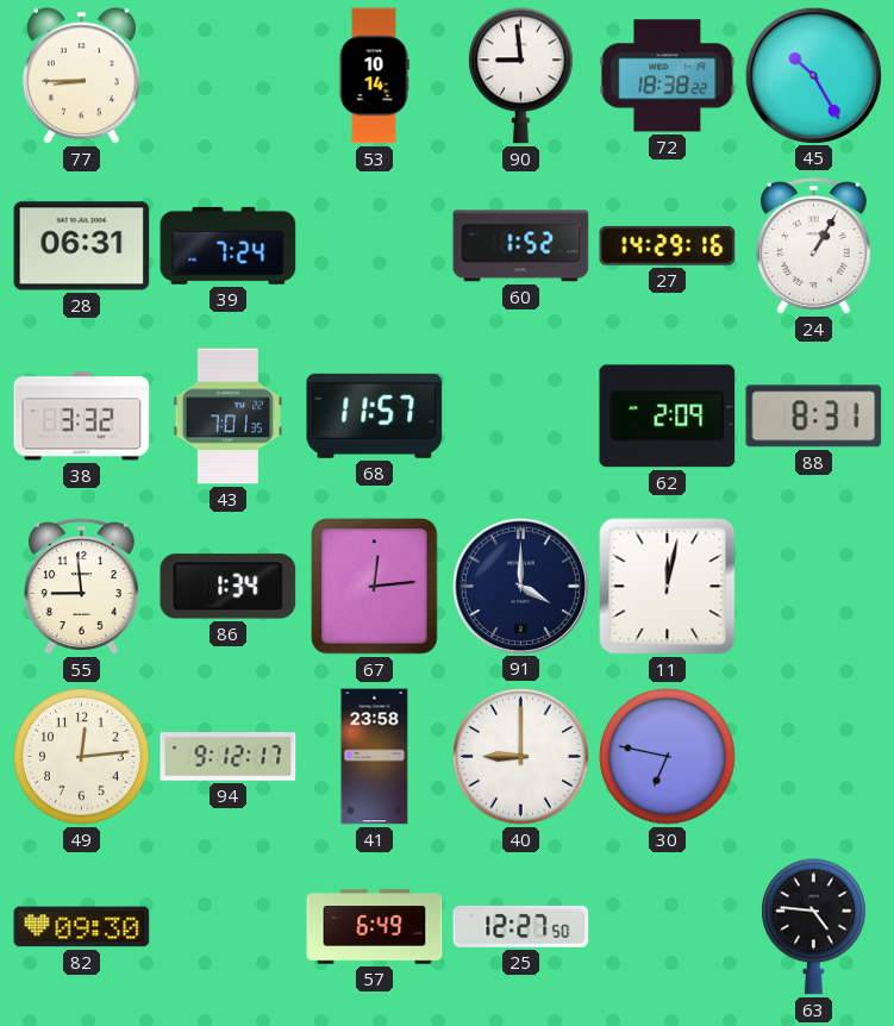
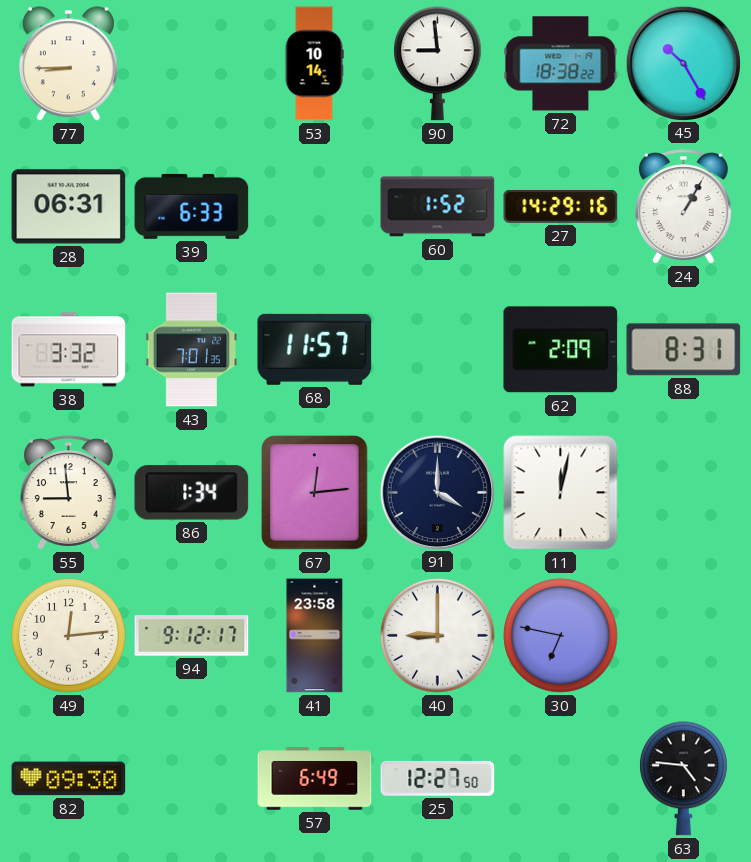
39: 7:24 -> 6:33
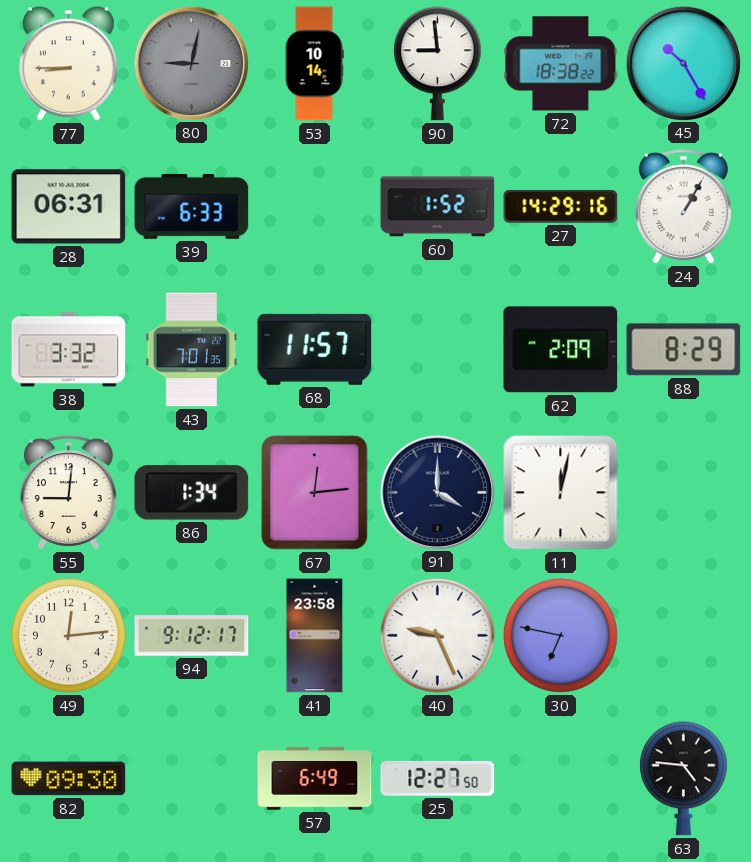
80: none -> 9:02
88: 8:31 -> 8:29
55: 8:59 -> 9:01
40: 9:00 -> 9:26
